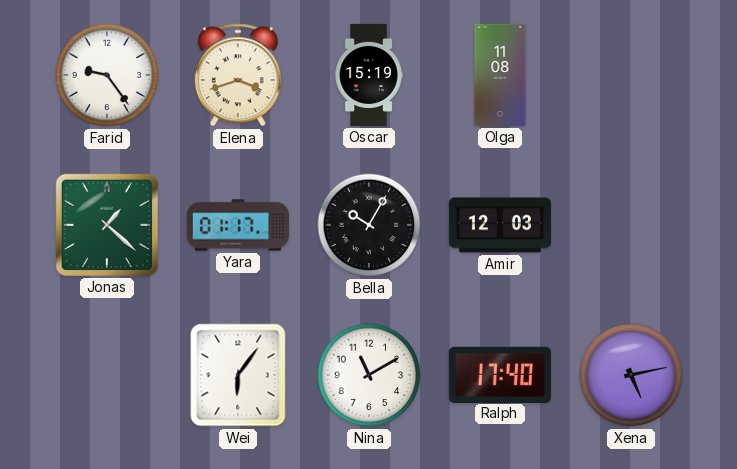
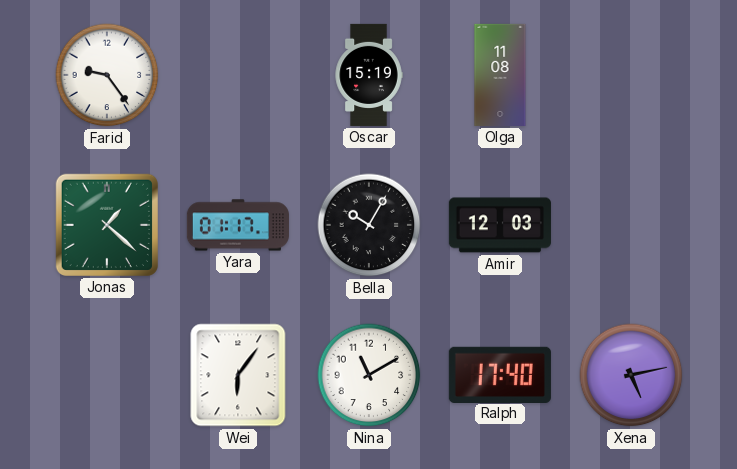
Elena: 3:42 -> none
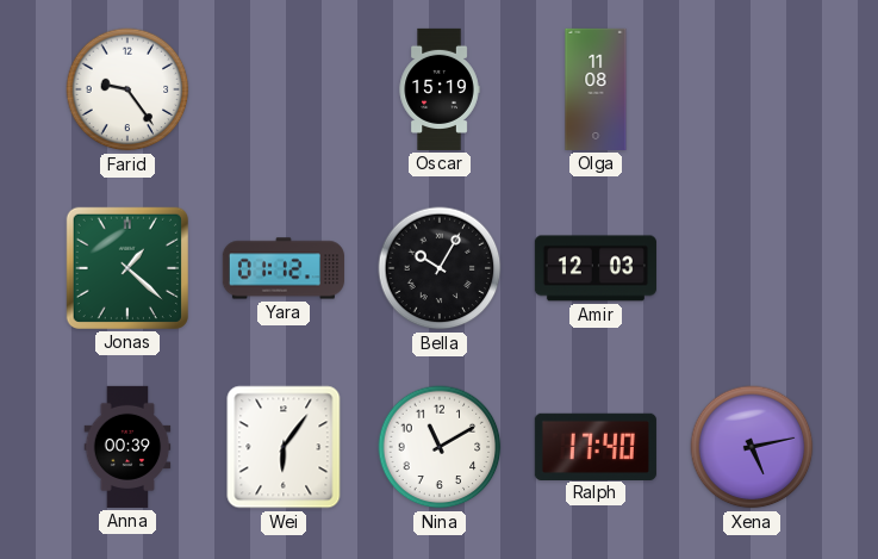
Yara: 01:17 -> 01:12
Anna: none -> 00:39
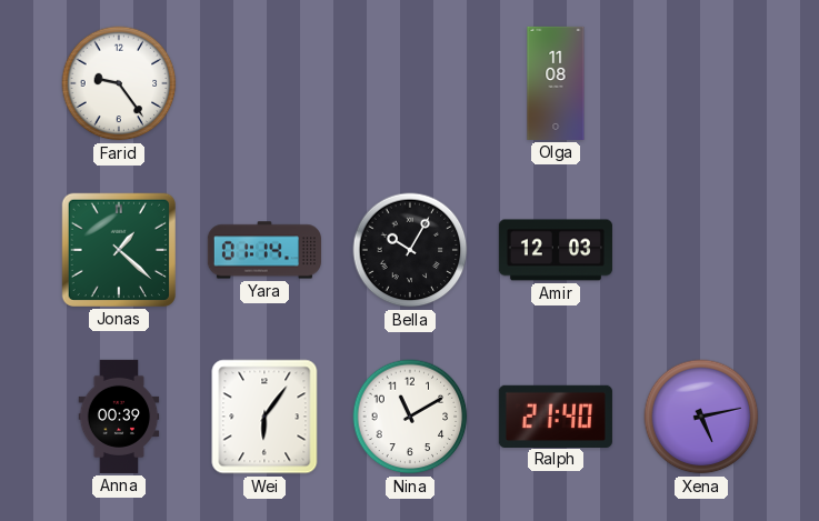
Oscar: 15:19 -> none
Yara: 01:12 -> 01:14
Ralph: 17:40 -> 21:40
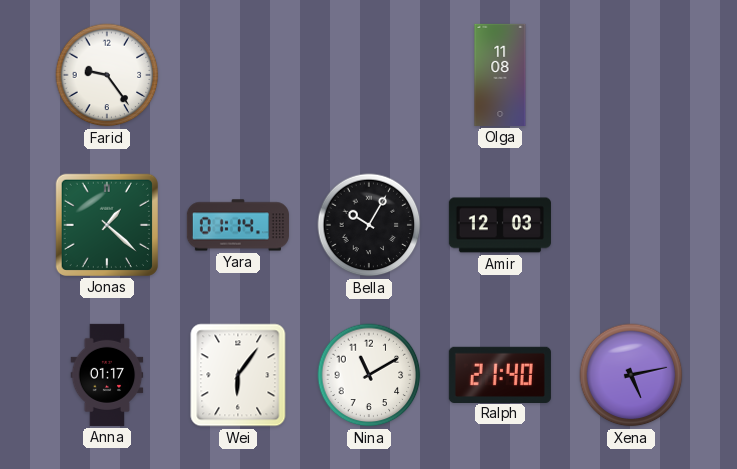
Anna: 00:39 -> 01:17
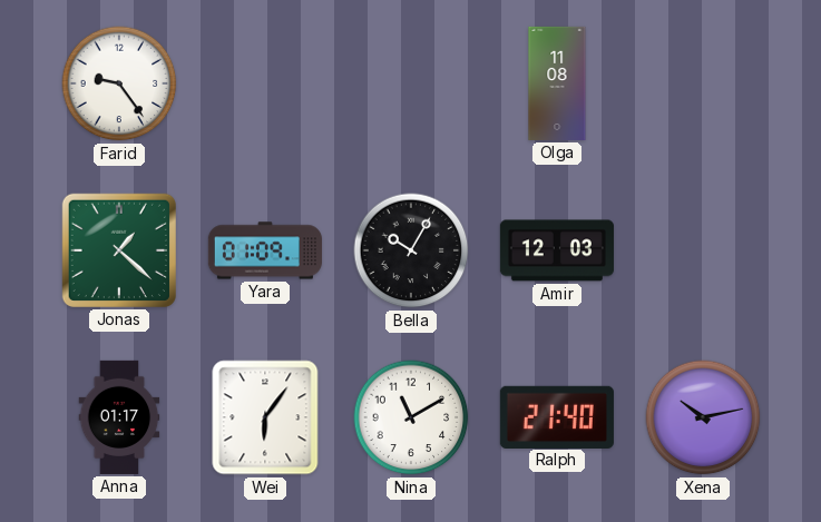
Yara: 01:14 -> 01:09
Xena: 5:13 -> 10:13
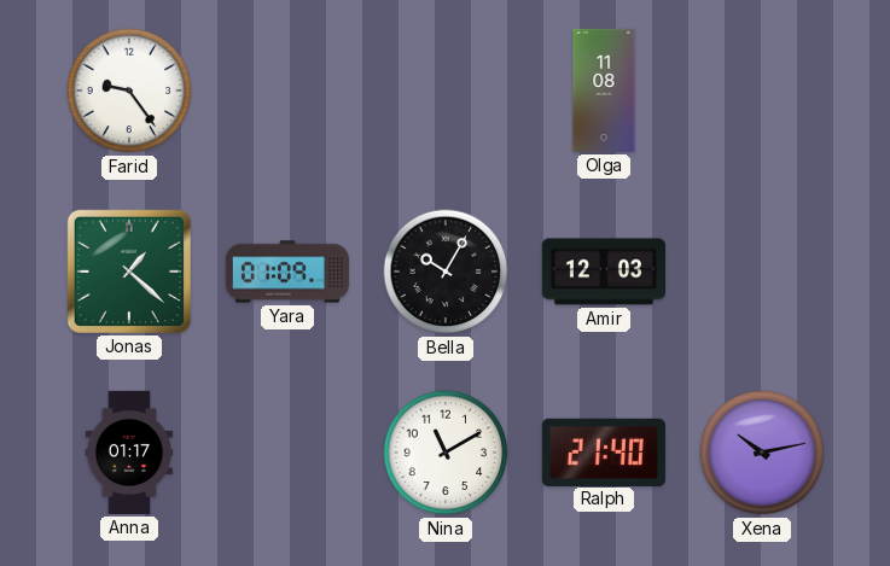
Wei: 6:06 -> none
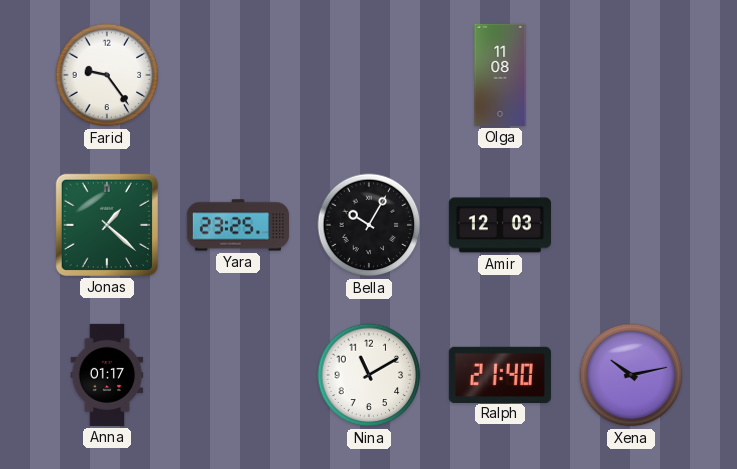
Yara: 01:09 -> 23:25
